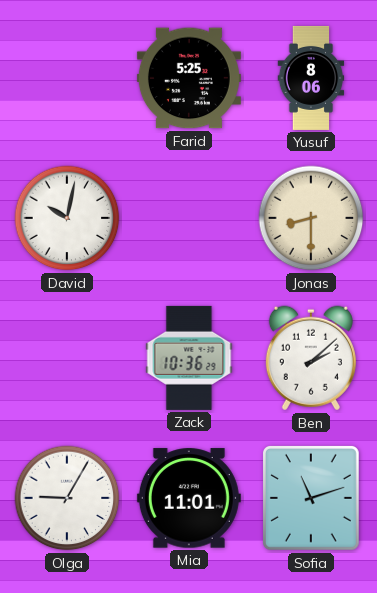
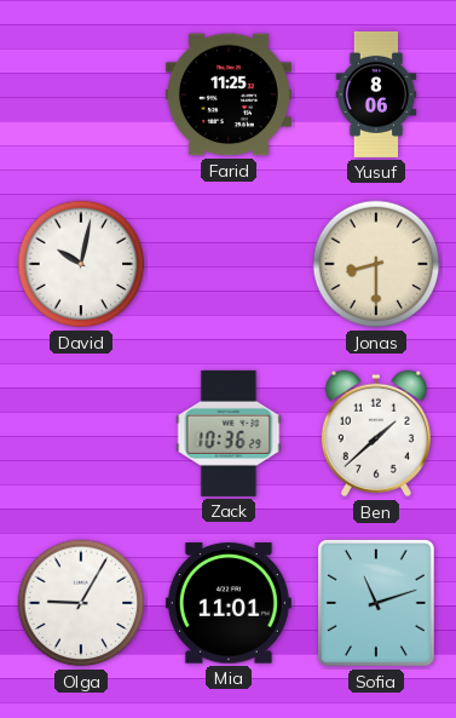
Farid: 5:25 -> 11:25
Ben: 2:08 -> 1:38
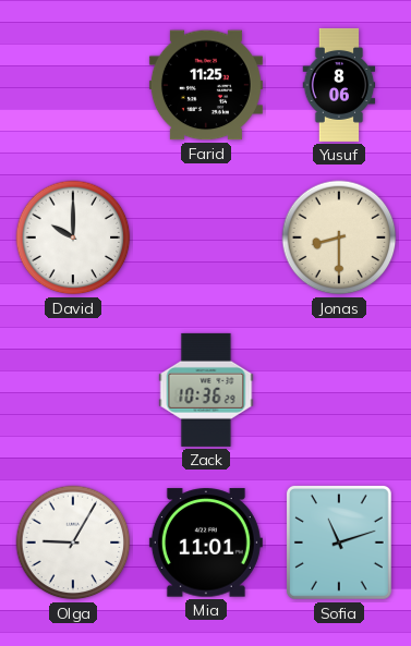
David: 10:02 -> 10:00
Ben: 1:38 -> none
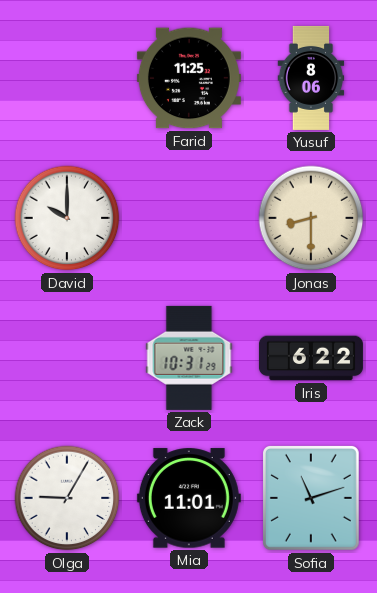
Zack: 10:36 -> 10:31
Iris: none -> 6:22
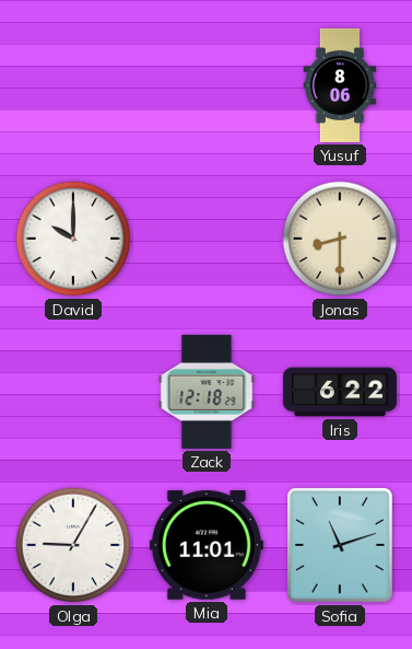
Farid: 11:25 -> none
Zack: 10:31 -> 12:18
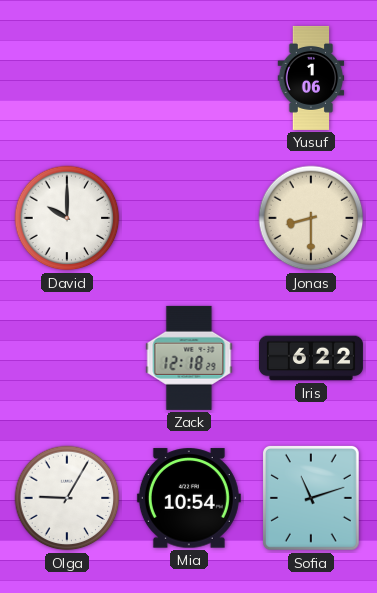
Yusuf: 8:06 -> 1:06
Mia: 11:01 -> 10:54
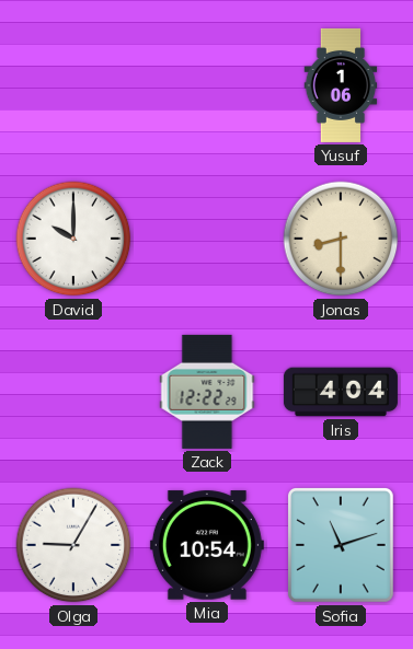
Zack: 12:18 -> 12:22
Iris: 6:22 -> 4:04
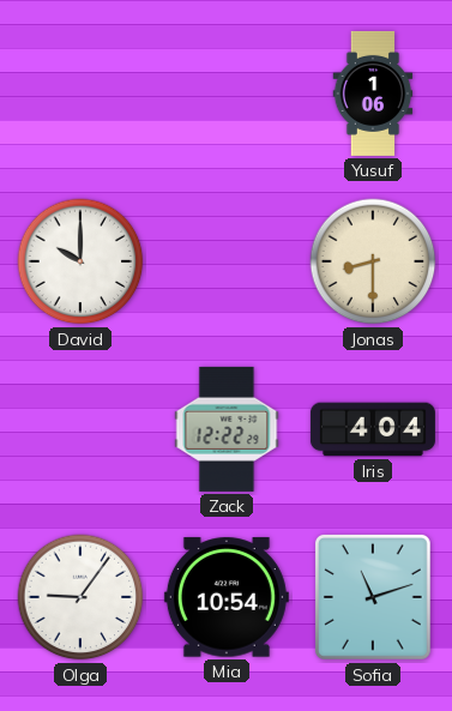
Olga: 9:05 -> 9:06
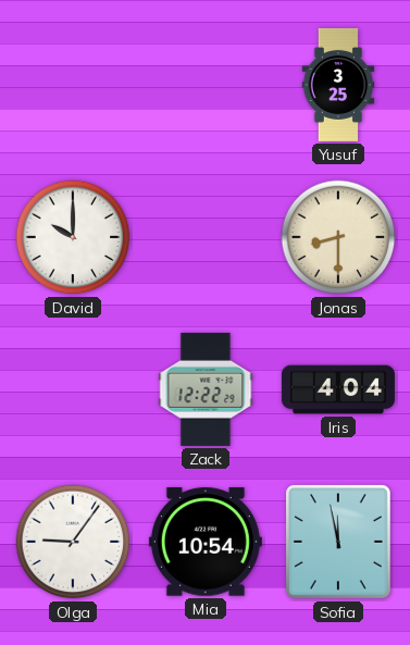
Yusuf: 1:06 -> 3:25
Sofia: 11:12 -> 11:58
